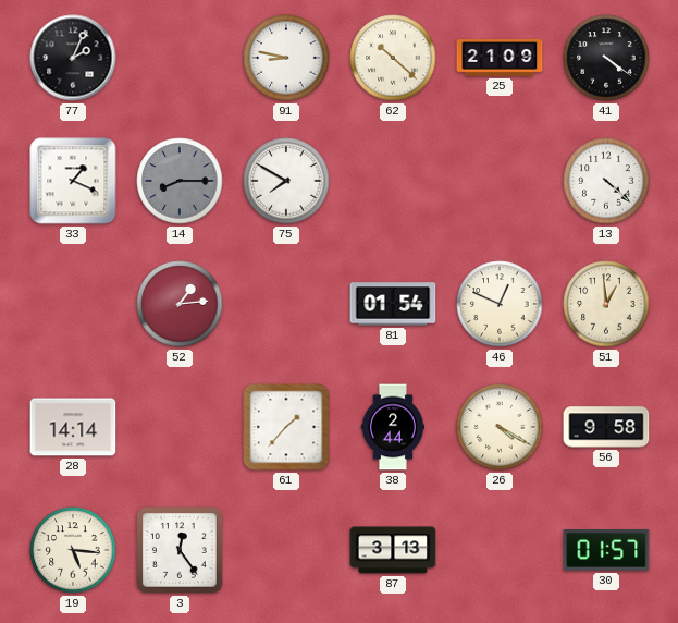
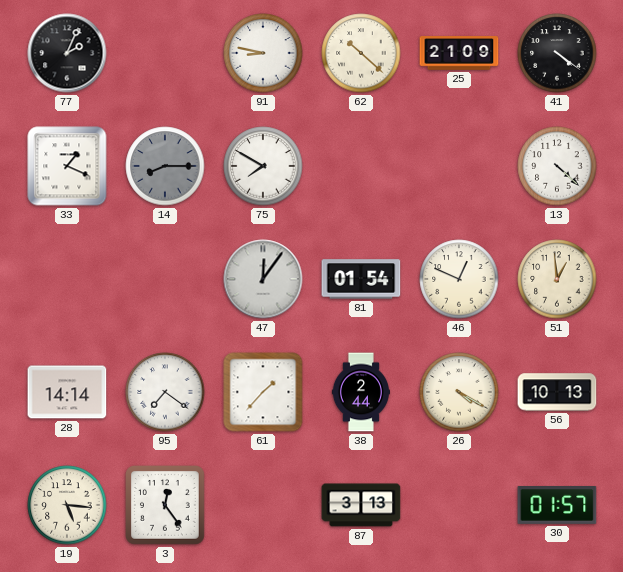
52: 1:14 -> none
47: none -> 12:06
95: none -> 7:21
56: 9:58 -> 10:13
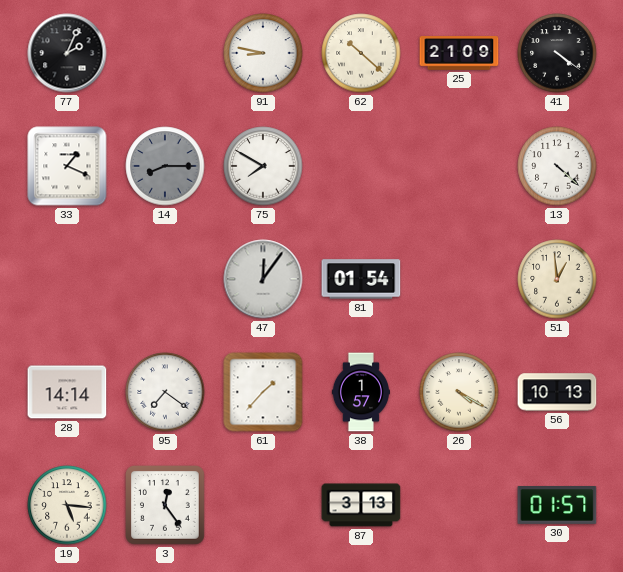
46: 12:49 -> none
38: 2:44 -> 1:57
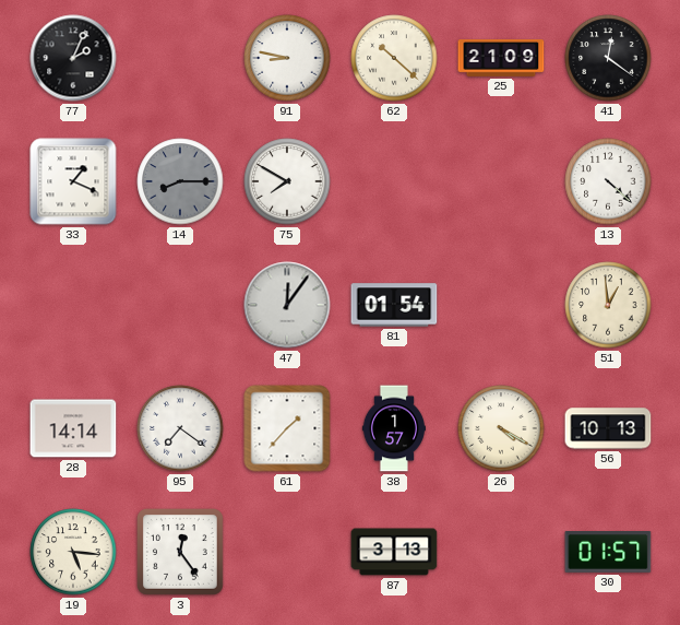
41: 4:21 -> 12:21
